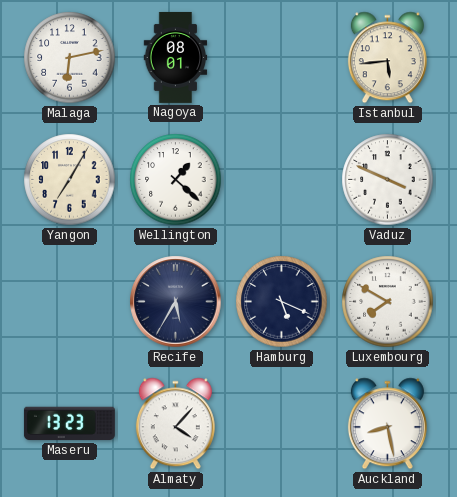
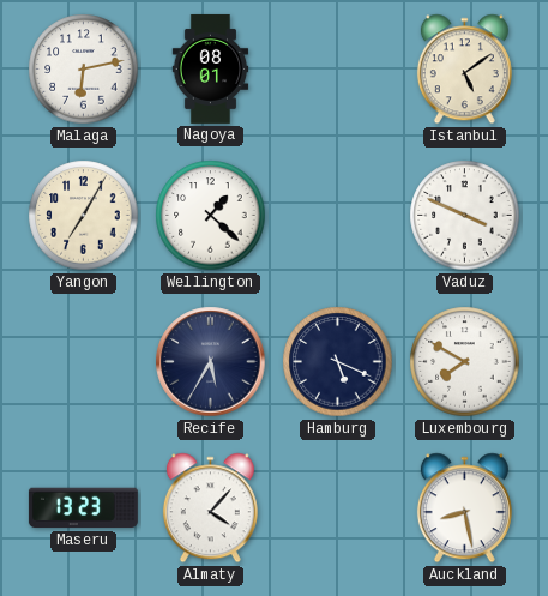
Istanbul: 5:44 -> 5:09
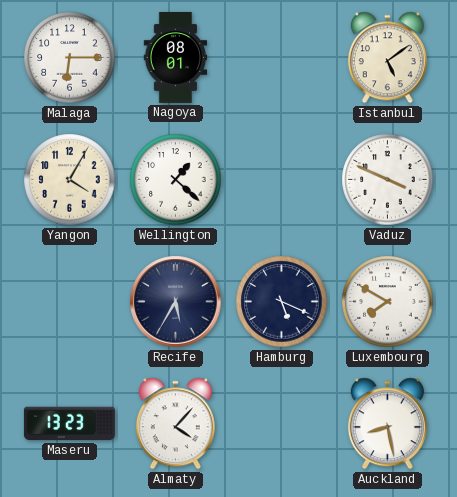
Malaga: 6:13 -> 6:15
Yangon: 7:05 -> 4:05
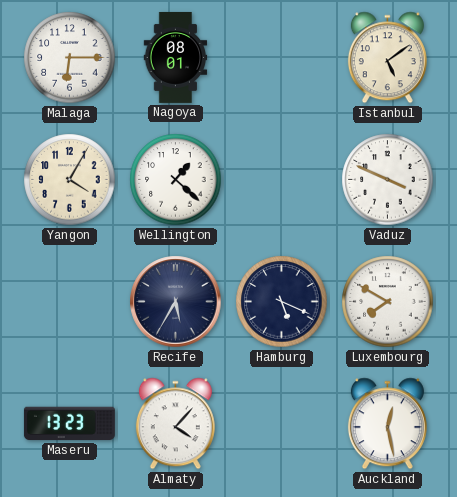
Auckland: 8:28 -> 12:28
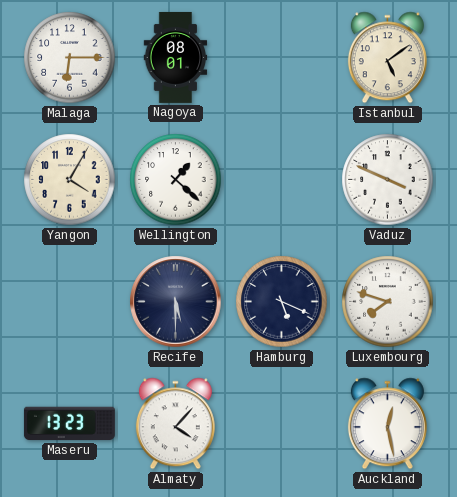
Recife: 5:35 -> 5:30
Luxembourg: 7:50 -> 7:48
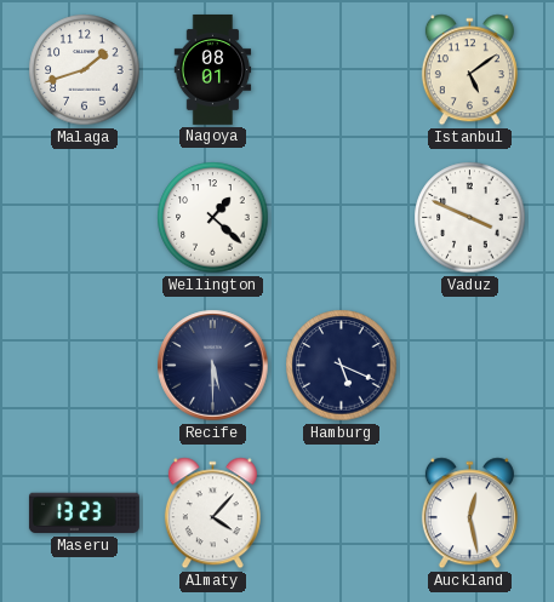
Malaga: 6:15 -> 1:42
Yangon: 4:05 -> none
Luxembourg: 7:48 -> none
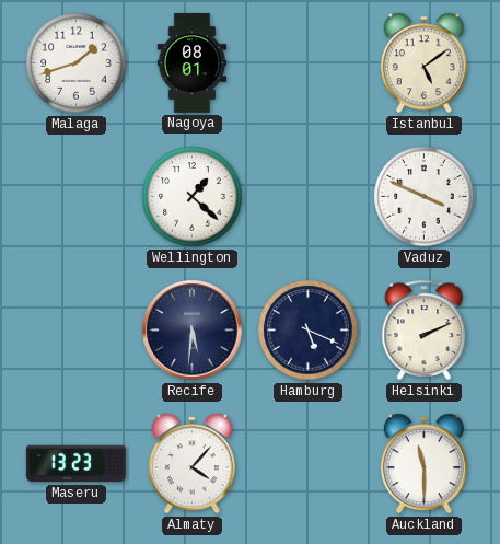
Recife: 5:30 -> 5:31
Helsinki: none -> 2:11
Auckland: 12:28 -> 11:30
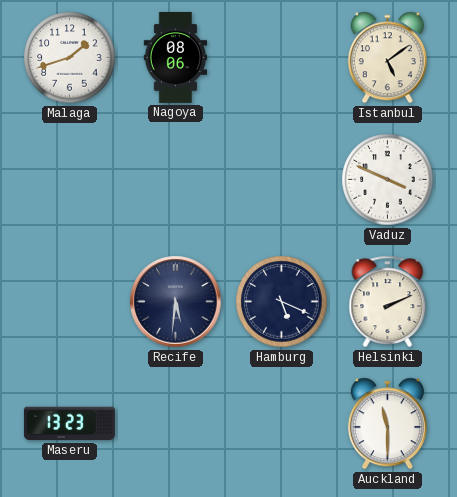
Nagoya: 08:01 -> 08:06
Wellington: 1:22 -> none
Almaty: 4:07 -> none
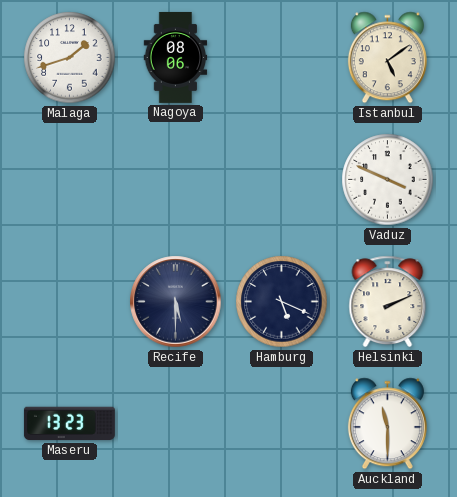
Recife: 5:31 -> 5:30
